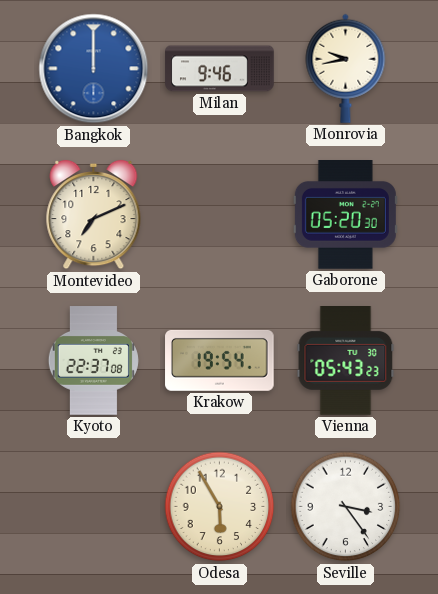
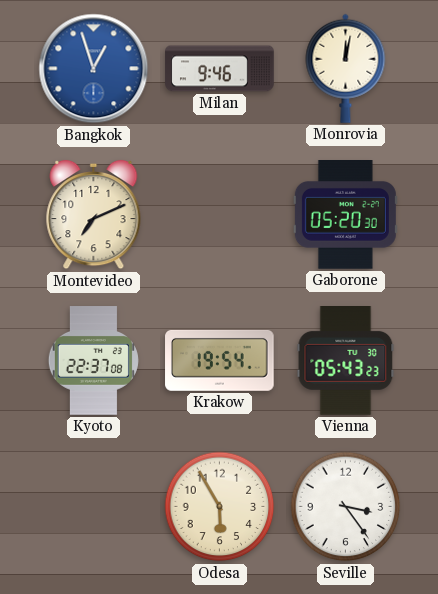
Bangkok: 12:00 -> 12:57
Monrovia: 9:43 -> 12:02
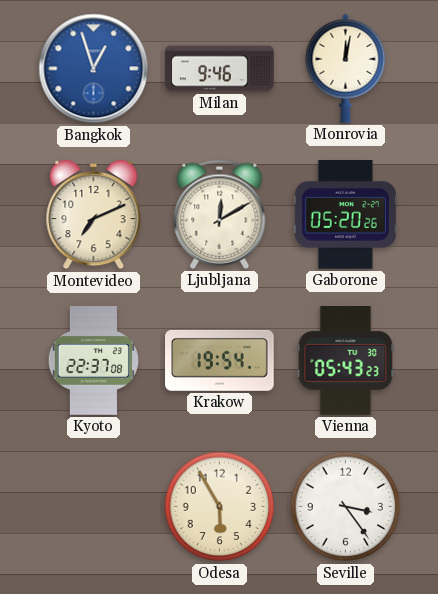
Ljubljana: none -> 12:10
Gaborone: 05:20:30 -> 05:20:26
